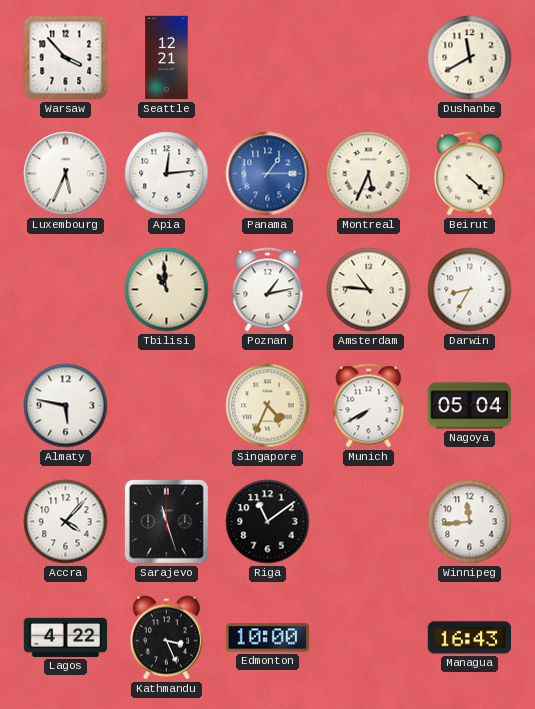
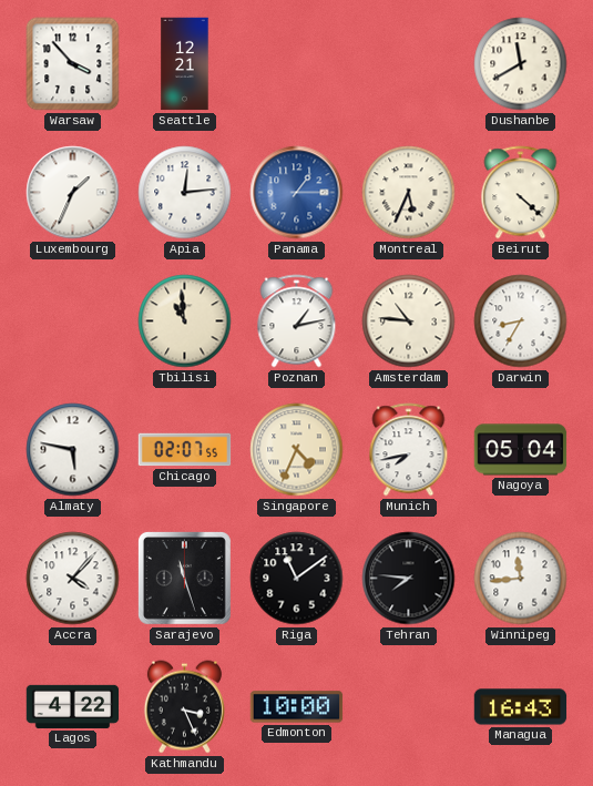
Luxembourg: 5:34 -> 1:34
Chicago: none -> 02:07
Munich: 7:40 -> 7:43
Tehran: none -> 7:46
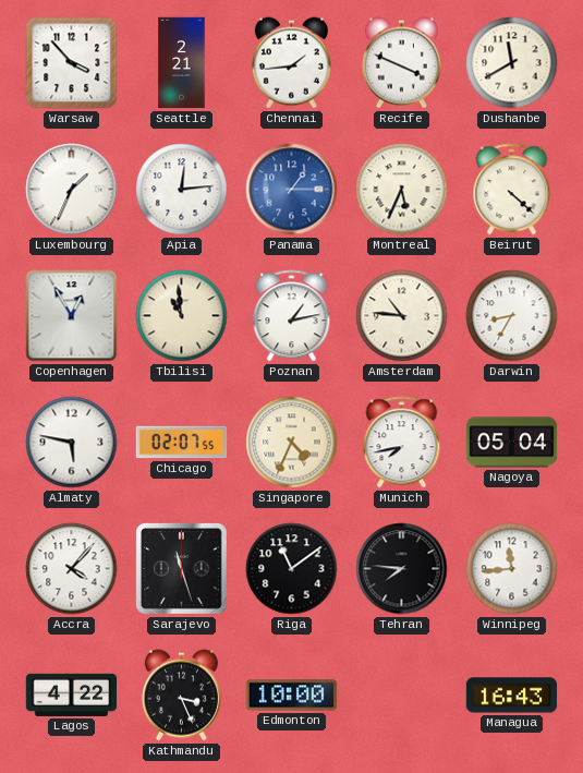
Seattle: 12:21 -> 2:21
Chennai: none -> 1:44
Recife: none -> 3:49
Copenhagen: none -> 12:55
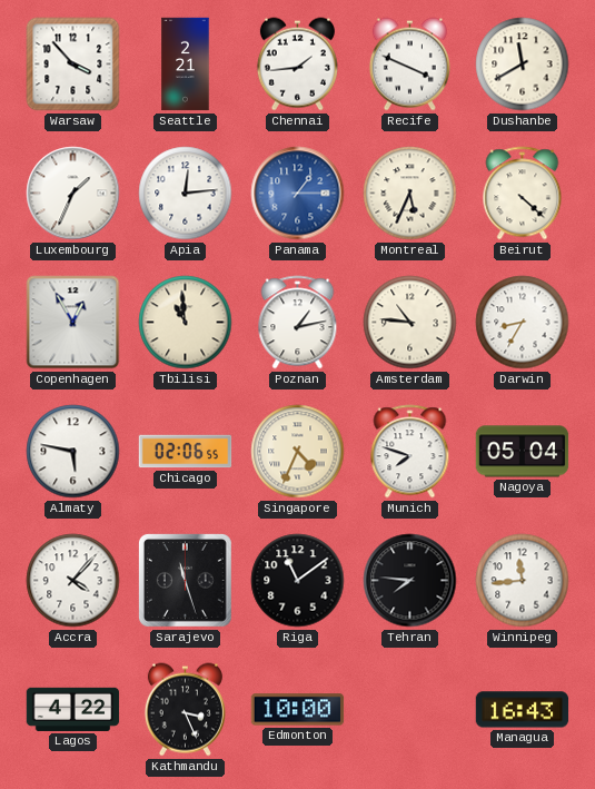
Chicago: 02:07 -> 02:06
Munich: 7:43 -> 7:48
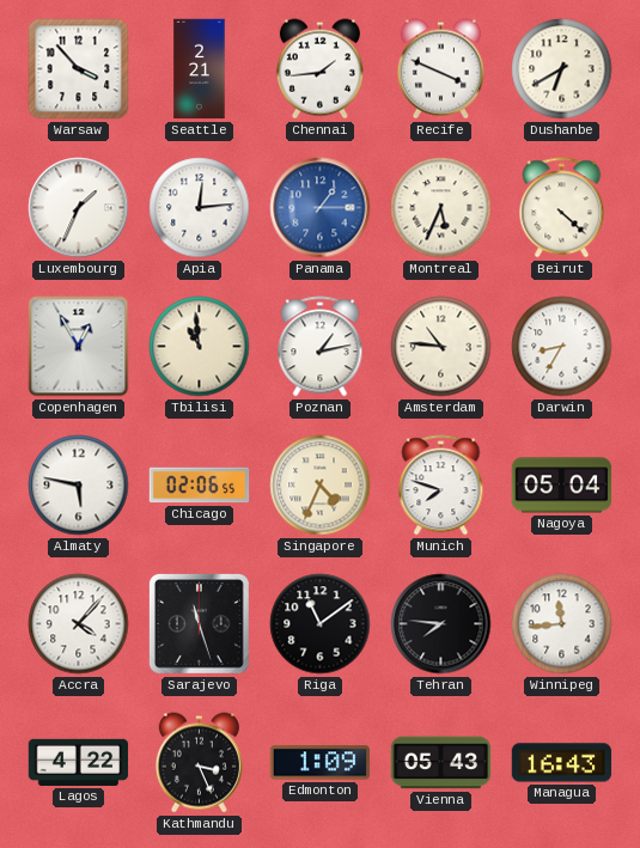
Dushanbe: 11:40 -> 6:40
Edmonton: 10:00 -> 1:09
Vienna: none -> 05:43
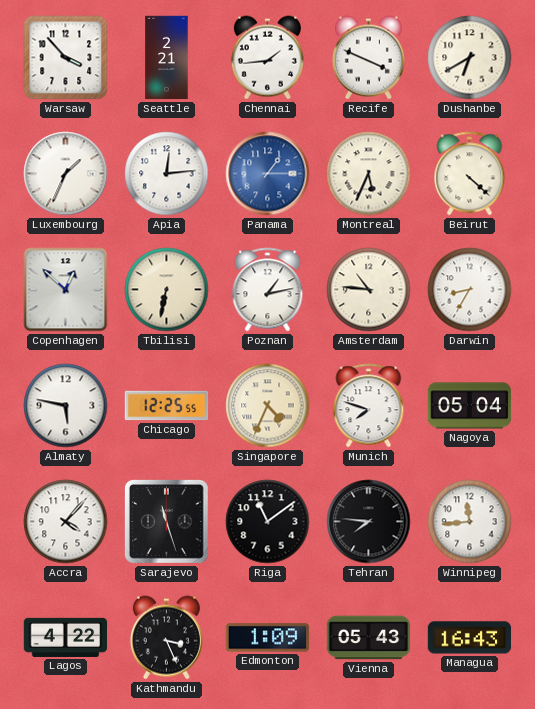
Copenhagen: 12:55 -> 12:52
Tbilisi: 10:59 -> 6:32
Chicago: 02:06 -> 12:25
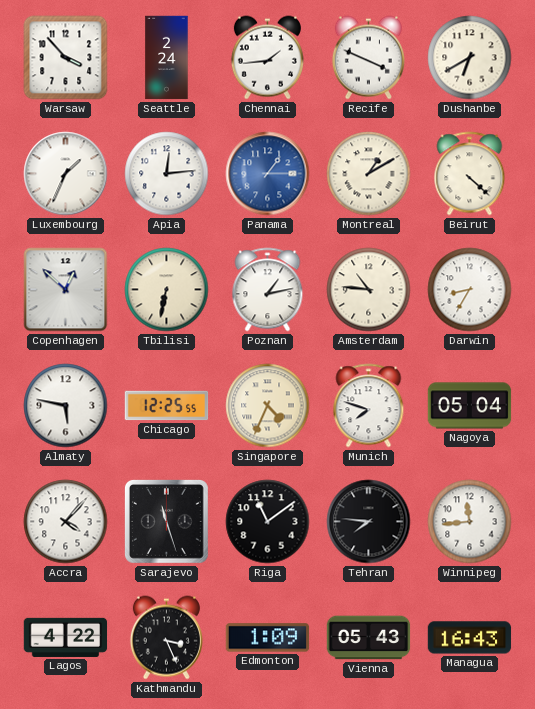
Seattle: 2:21 -> 2:24
Montreal: 5:34 -> 1:10
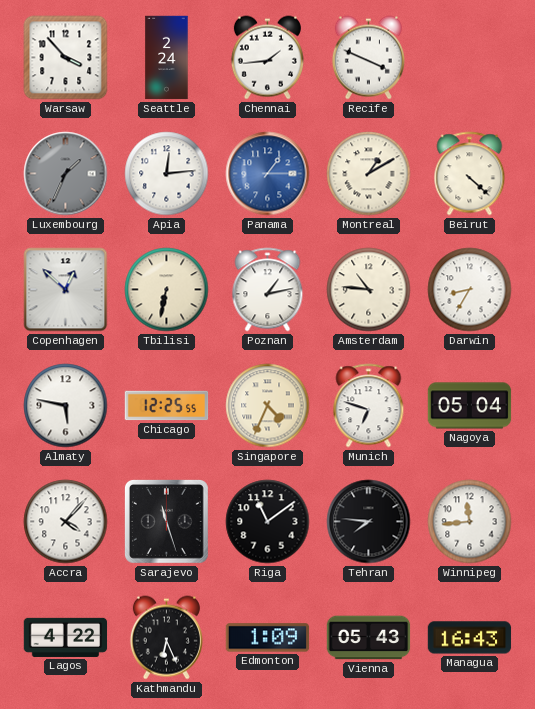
Dushanbe: 6:40 -> none
Luxembourg dial: white -> grey
Munich: 7:48 -> 6:48
Kathmandu: 3:26 -> 6:26
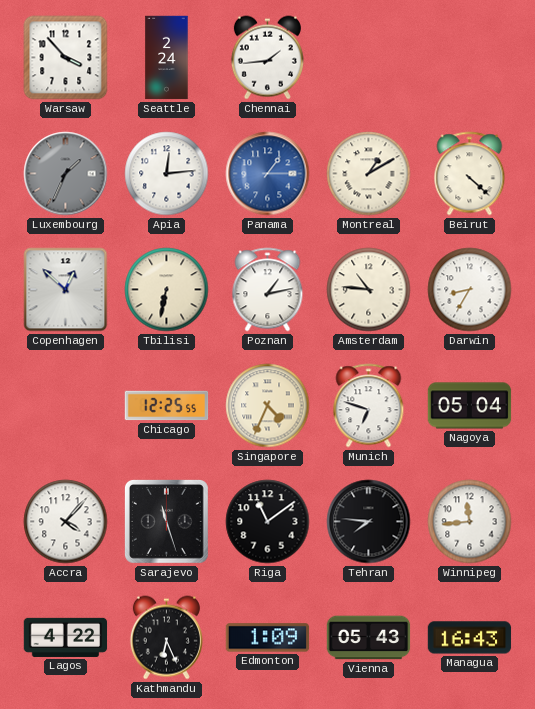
Recife: 3:49 -> none
Almaty: 5:47 -> none
